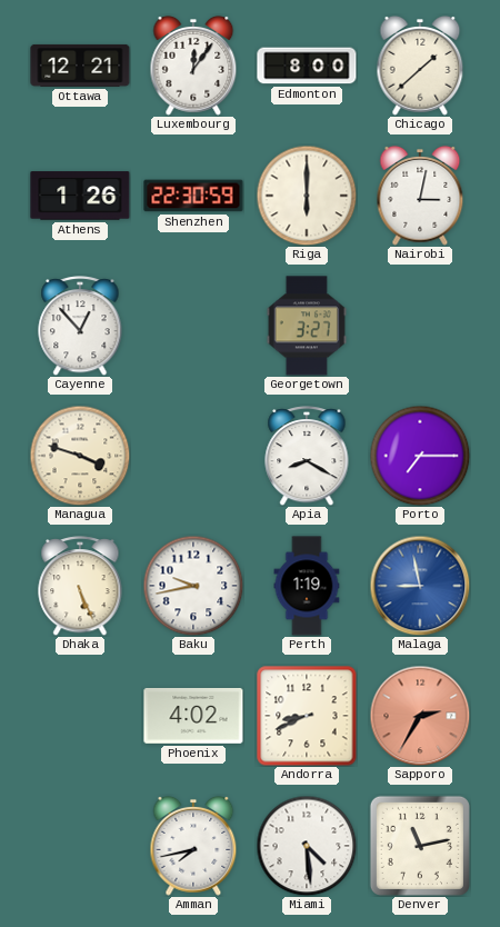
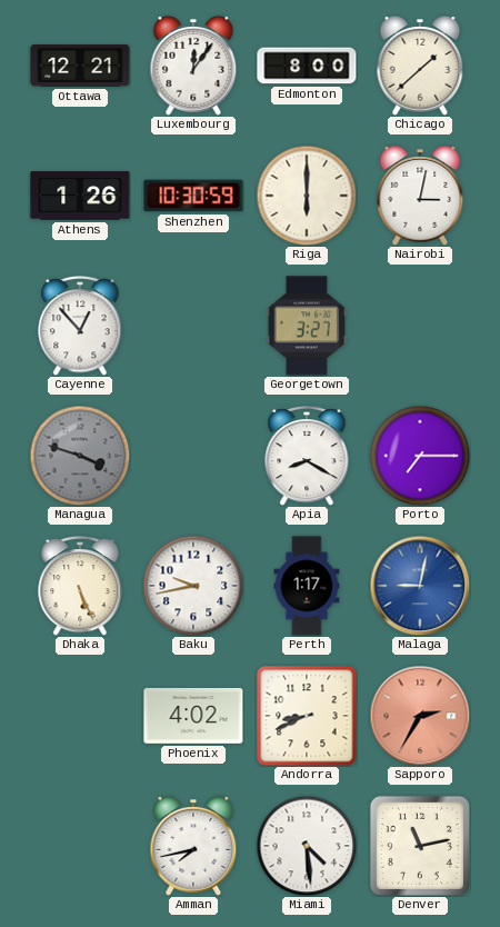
Shenzhen: 22:30 -> 10:30
Managua dial: cream -> grey
Perth: 1:19 -> 1:17
Malaga: 8:58 -> 9:02
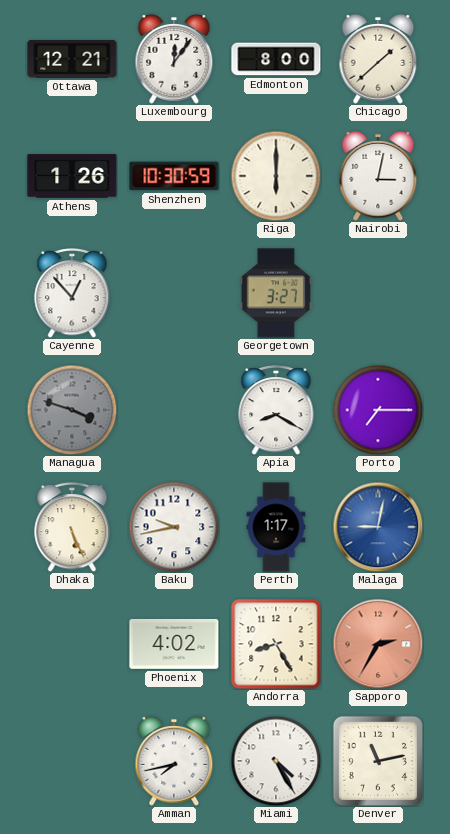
Andorra: 8:41 -> 8:25
Miami: 4:29 -> 4:25
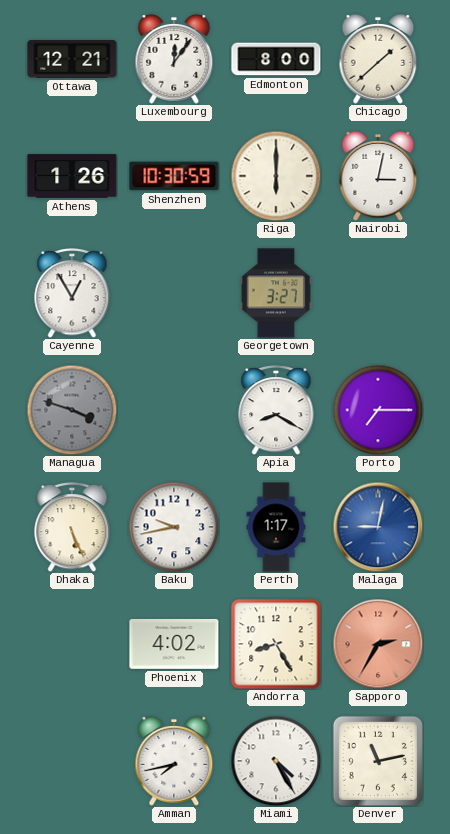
Cayenne: 12:53 -> 12:55
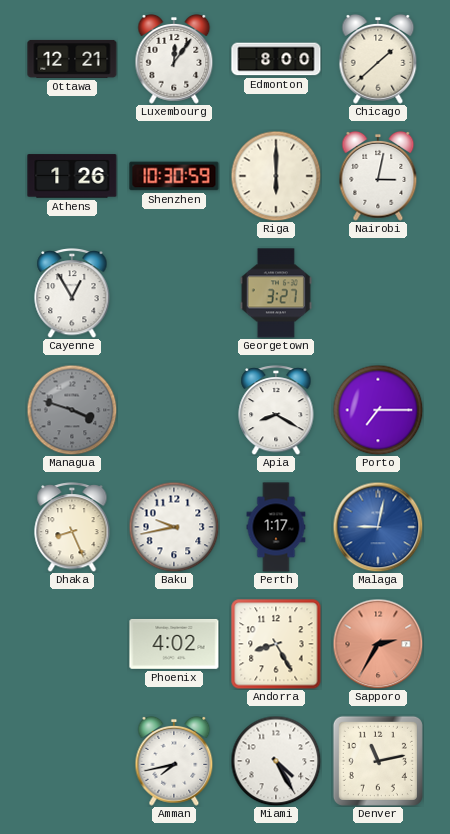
Dhaka: 5:26 -> 8:26
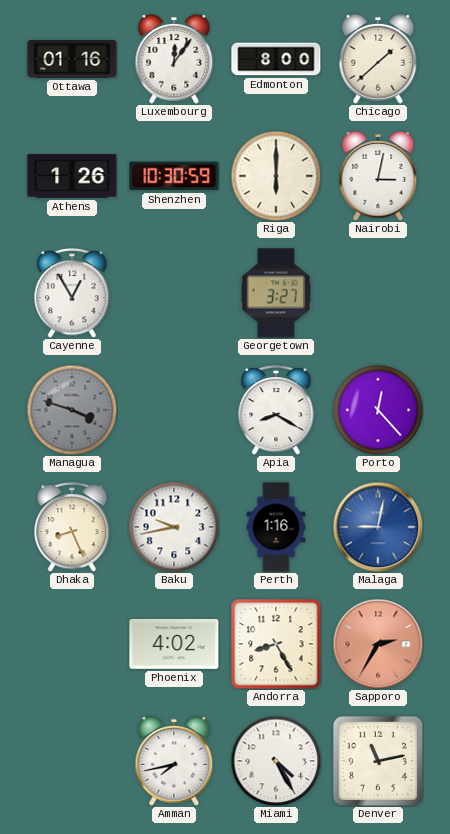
Ottawa: 12:21 -> 01:16
Porto: 7:15 -> 12:23
Perth: 1:17 -> 1:16
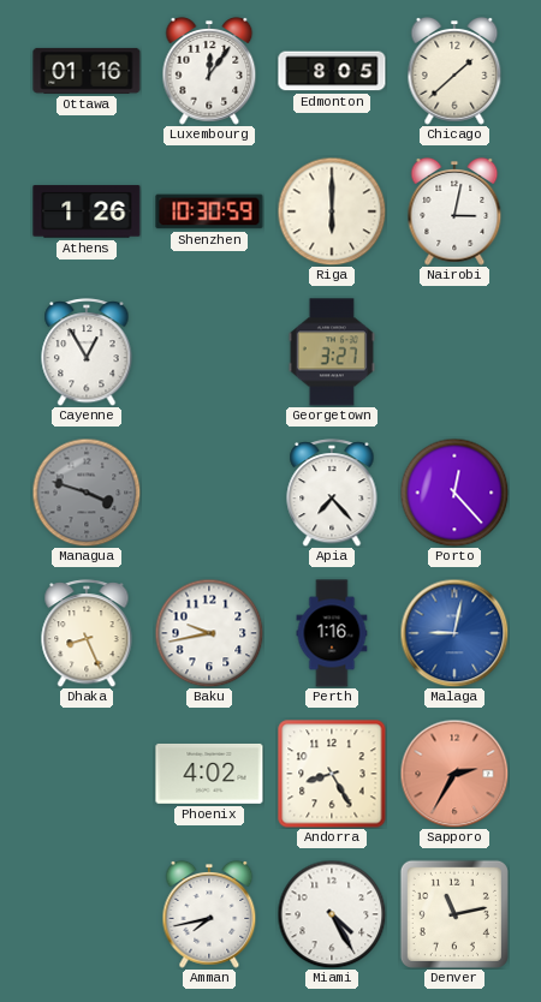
Edmonton: 8:00 -> 8:05
Apia: 8:20 -> 7:23
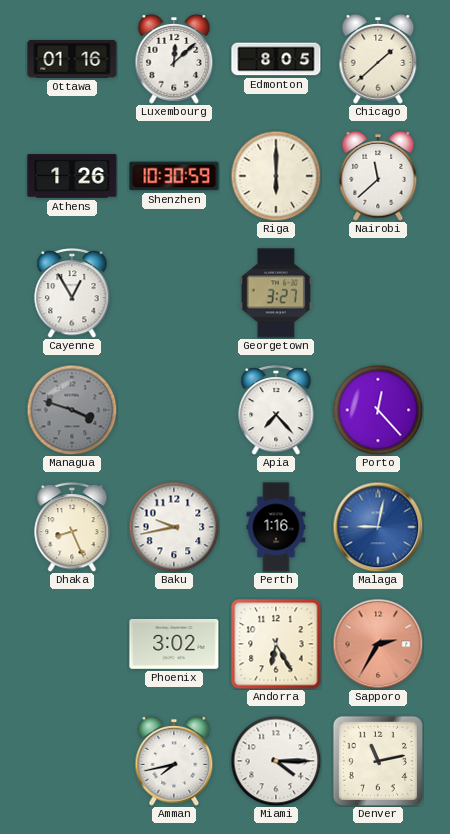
Luxembourg: 12:06 -> 12:08
Nairobi: 3:02 -> 11:38
Phoenix: 4:02 -> 3:02
Andorra: 8:25 -> 6:25
Miami: 4:25 -> 4:15
